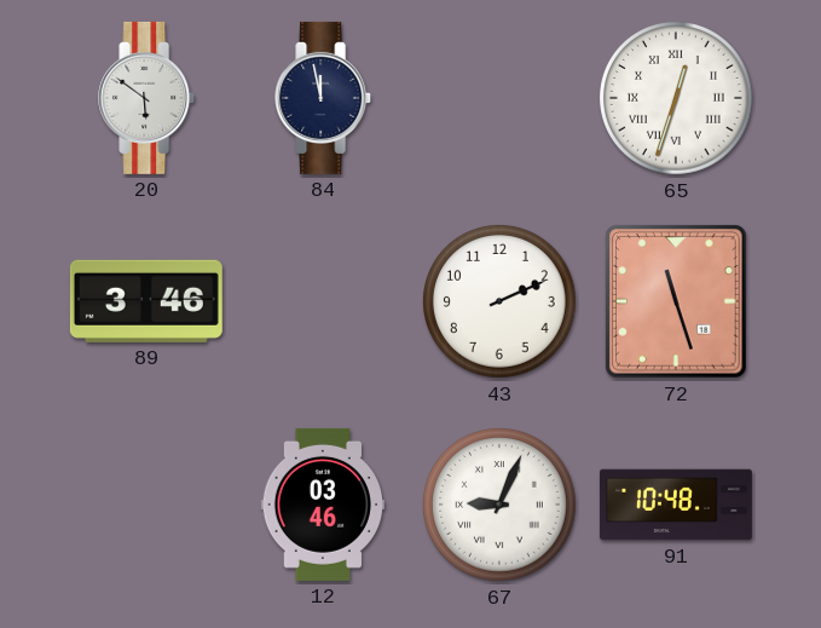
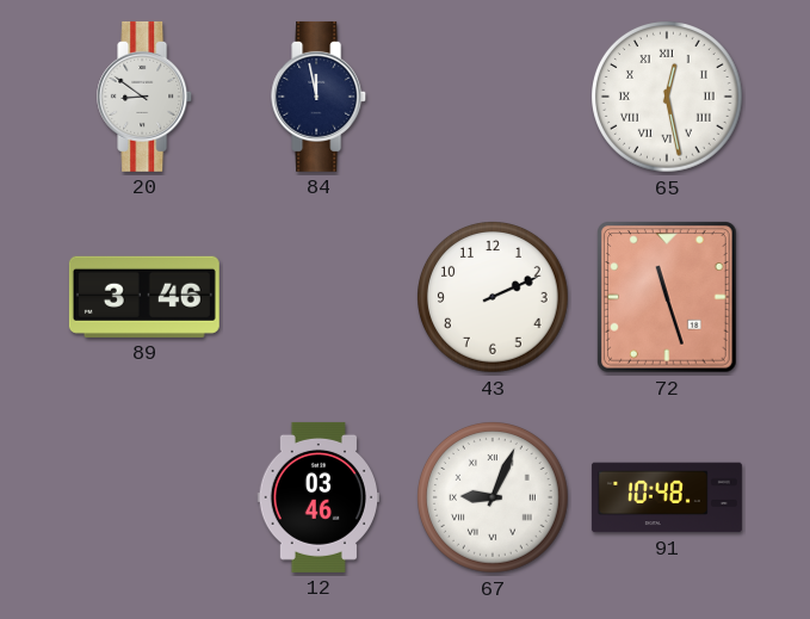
20: 5:51 -> 8:51
65: 12:33 -> 12:28
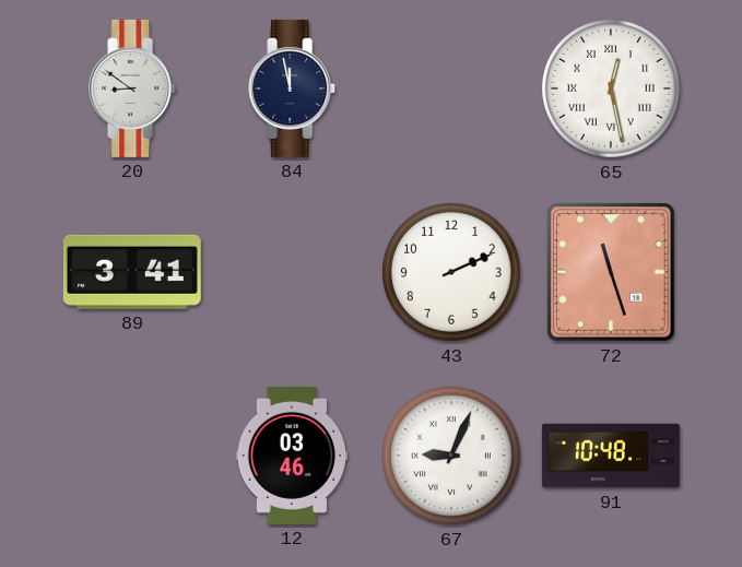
89: 3:46 -> 3:41
